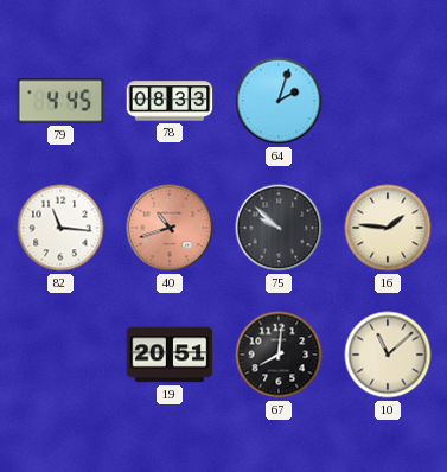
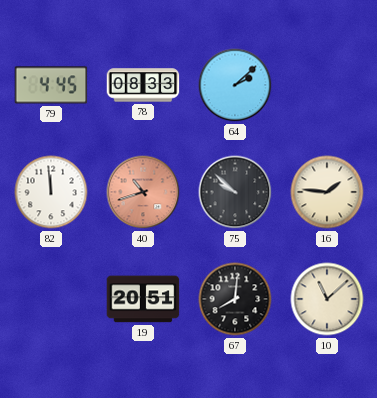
64: 2:03 -> 2:08
82: 11:16 -> 11:59
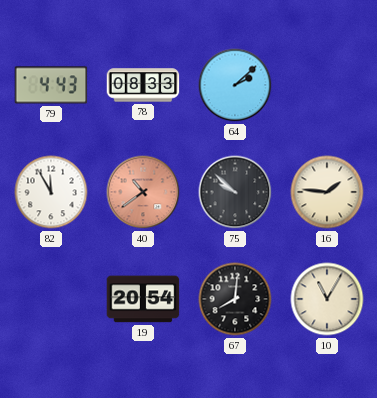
79: 4:45 -> 4:43
82: 11:59 -> 11:55
40: 10:42 -> 10:39
19: 20:51 -> 20:54
10: 11:08 -> 11:05
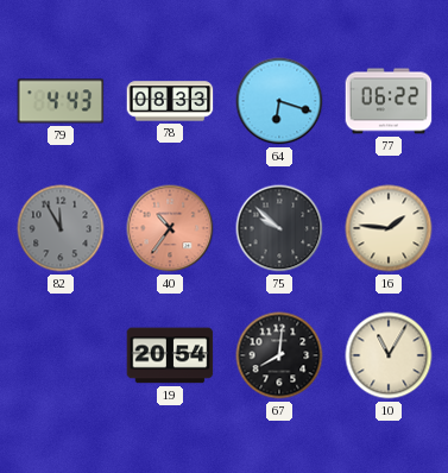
64: 2:08 -> 6:18
77: none -> 06:22
82 dial: white -> grey
40: 10:39 -> 10:36
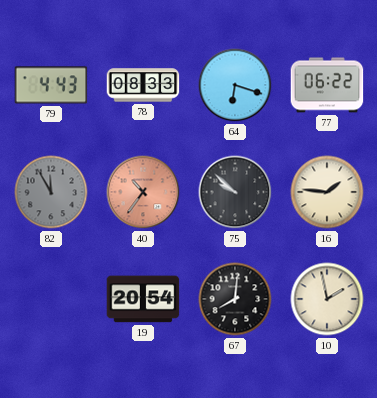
10: 11:05 -> 1:58
